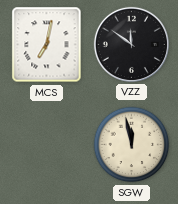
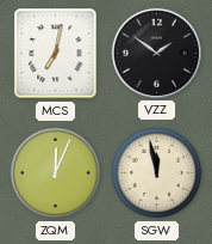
VZZ: 11:51 -> 1:51
ZQM: none -> 12:04
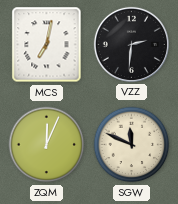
VZZ: 1:51 -> 2:31
SGW: 11:58 -> 11:49
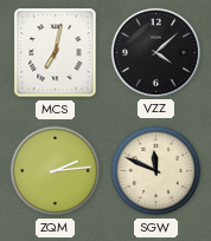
VZZ: 2:31 -> 4:08
ZQM: 12:04 -> 2:14
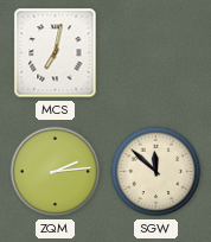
VZZ: 4:08 -> none
SGW: 11:49 -> 11:52
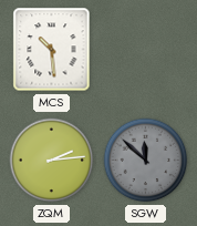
MCS: 7:02 -> 10:29
SGW dial: cream -> grey
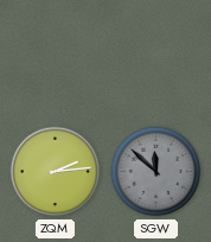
MCS: 10:29 -> none
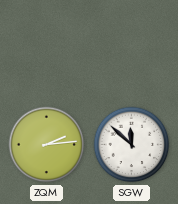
SGW dial: grey -> white
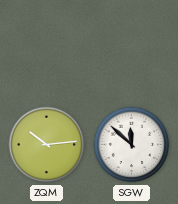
ZQM: 2:14 -> 10:14
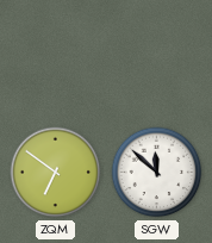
ZQM: 10:14 -> 6:51
